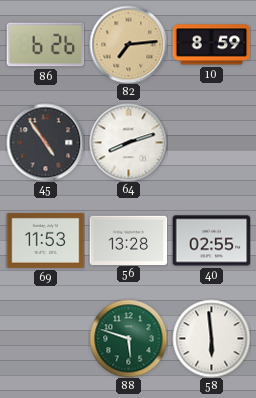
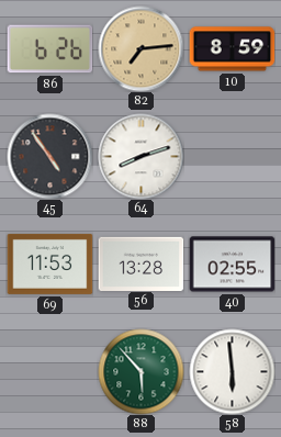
88: 5:48 -> 5:53
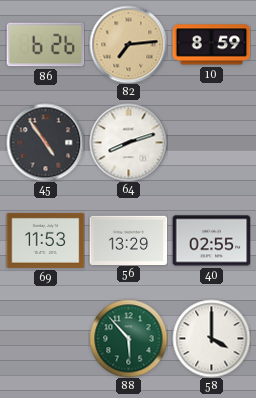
56: 13:28 -> 13:29
58: 5:59 -> 4:00
